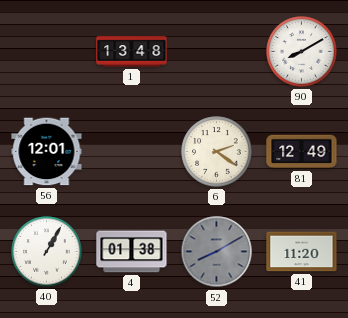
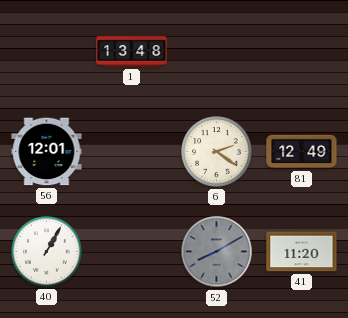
90: 8:10 -> none
4: 01:38 -> none
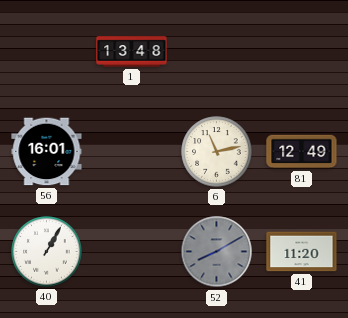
56: 12:01 -> 16:01
6: 2:21 -> 11:13
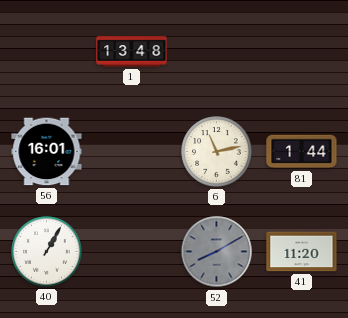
81: 12:49 -> 1:44
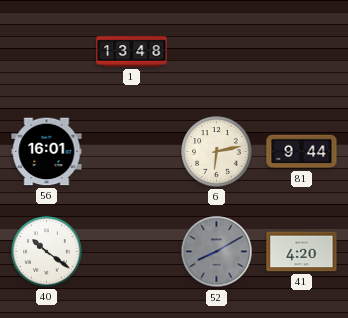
6: 11:13 -> 6:13
81: 1:44 -> 9:44
40: 1:05 -> 10:21
41: 11:20 -> 4:20
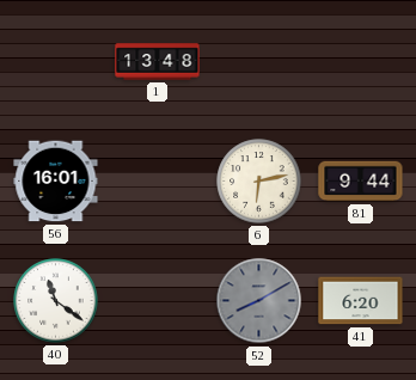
40: 10:21 -> 11:21
41: 4:20 -> 6:20
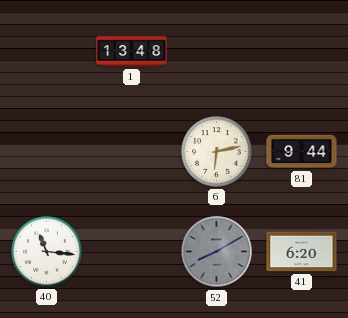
56: 16:01 -> none
40: 11:21 -> 11:16
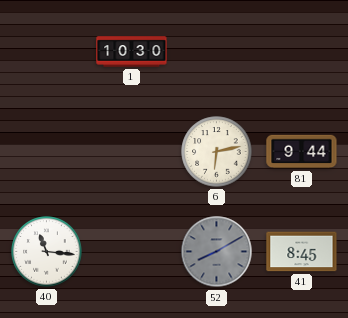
1: 13:48 -> 10:30
41: 6:20 -> 8:45
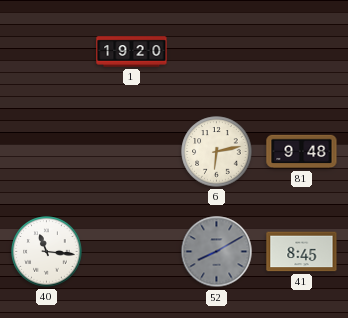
1: 10:30 -> 19:20
81: 9:44 -> 9:48
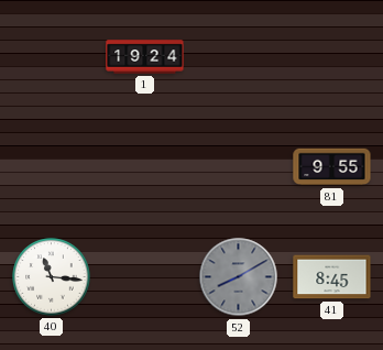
1: 19:20 -> 19:24
6: 6:13 -> none
81: 9:48 -> 9:55
